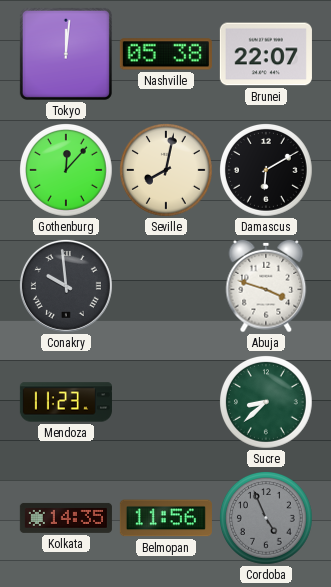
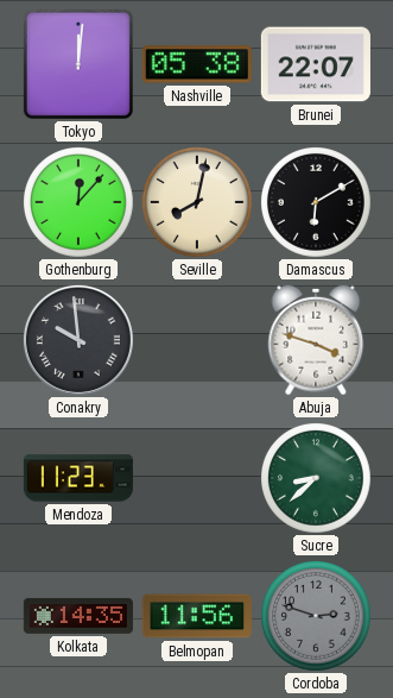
Cordoba: 4:56 -> 2:48
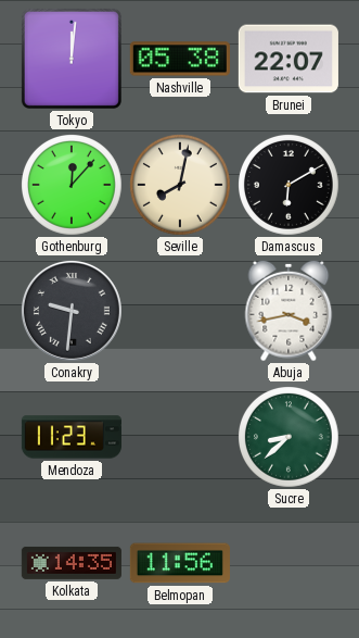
Conakry: 9:59 -> 9:31
Abuja: 3:48 -> 3:43
Cordoba: 2:48 -> none
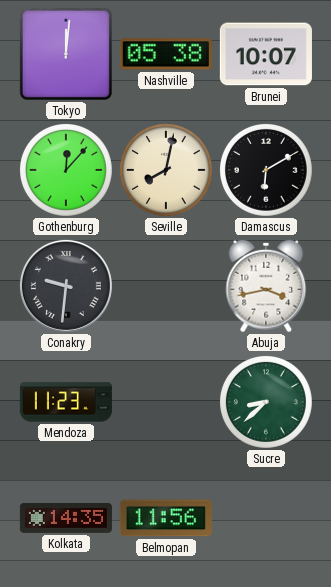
Brunei: 22:07 -> 10:07
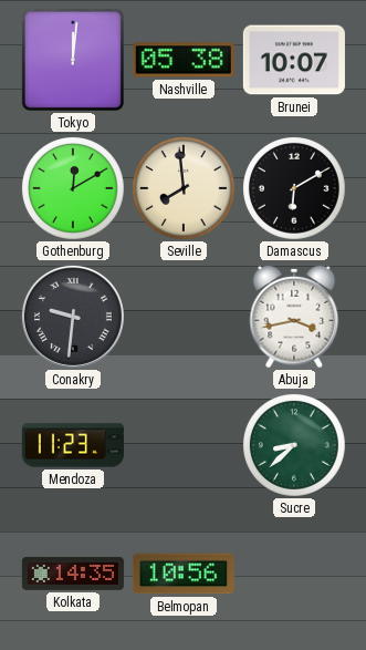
Gothenburg: 12:07 -> 12:10
Seville: 8:02 -> 7:59
Belmopan: 11:56 -> 10:56
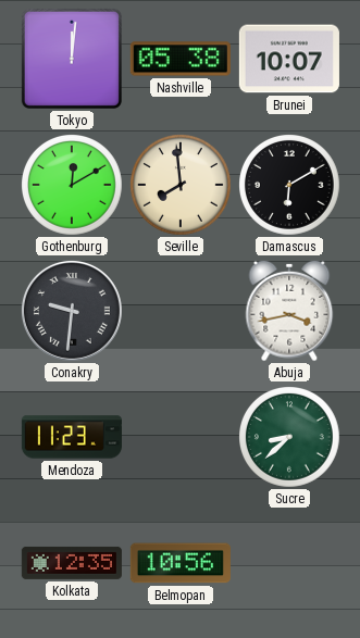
Kolkata: 14:35 -> 12:35
